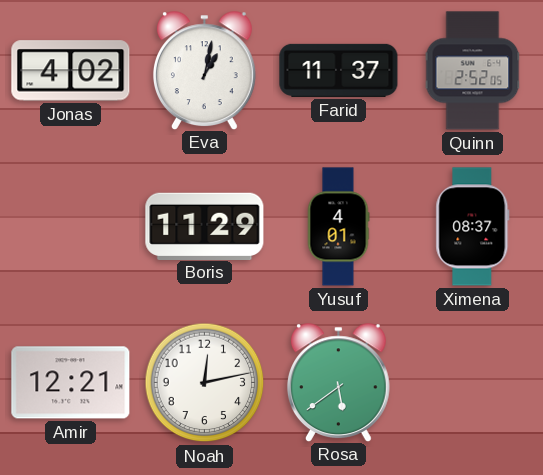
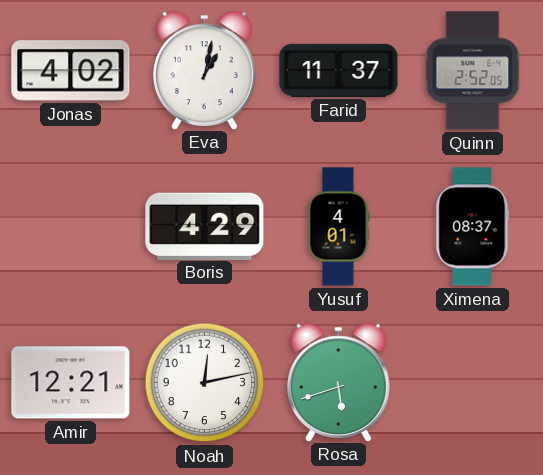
Boris: 11:29 -> 4:29
Rosa: 5:39 -> 5:42
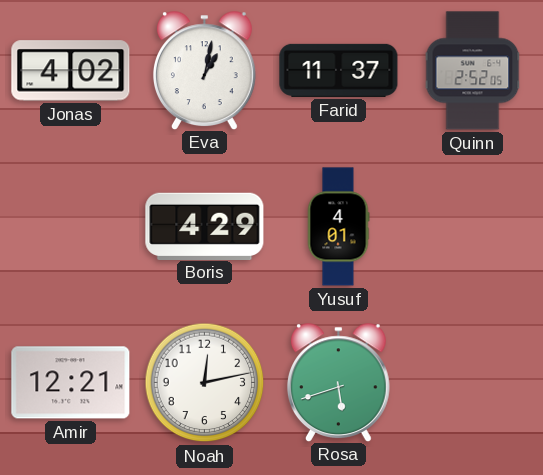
Ximena: 08:37 -> none
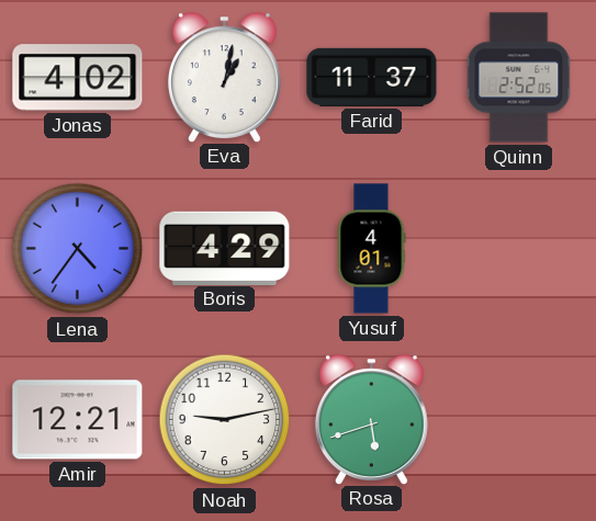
Lena: none -> 4:36
Noah: 12:13 -> 9:13
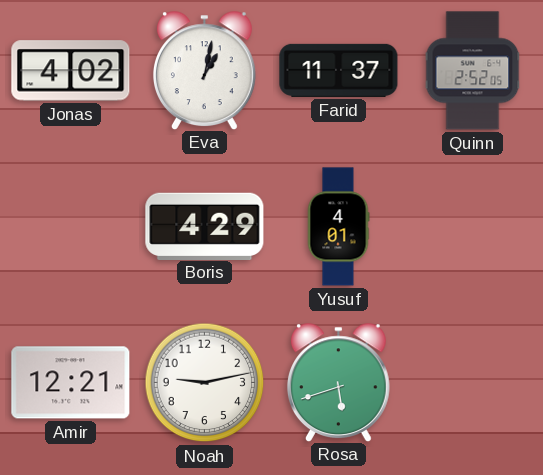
Lena: 4:36 -> none
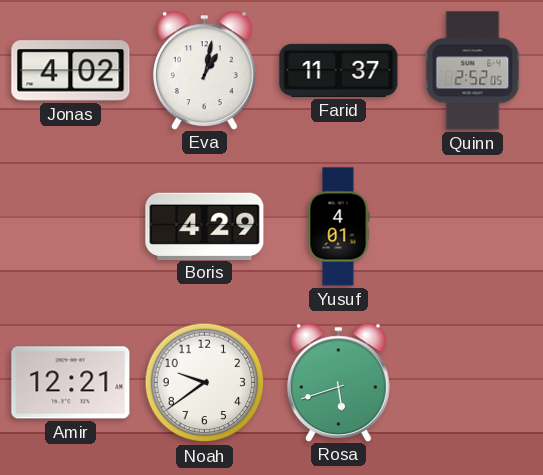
Noah: 9:13 -> 9:39
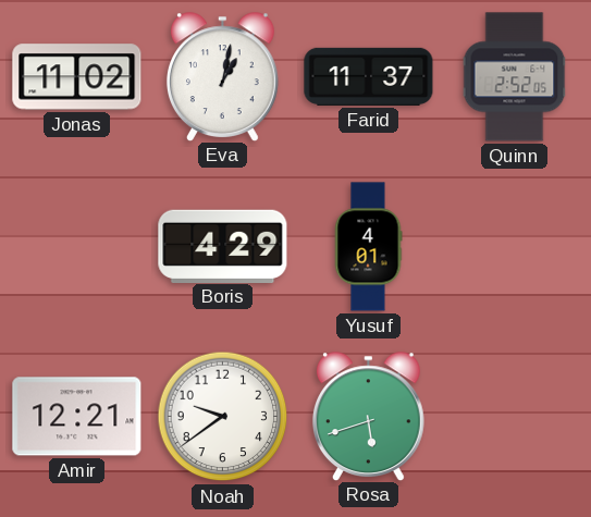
Jonas: 4:02 -> 11:02
